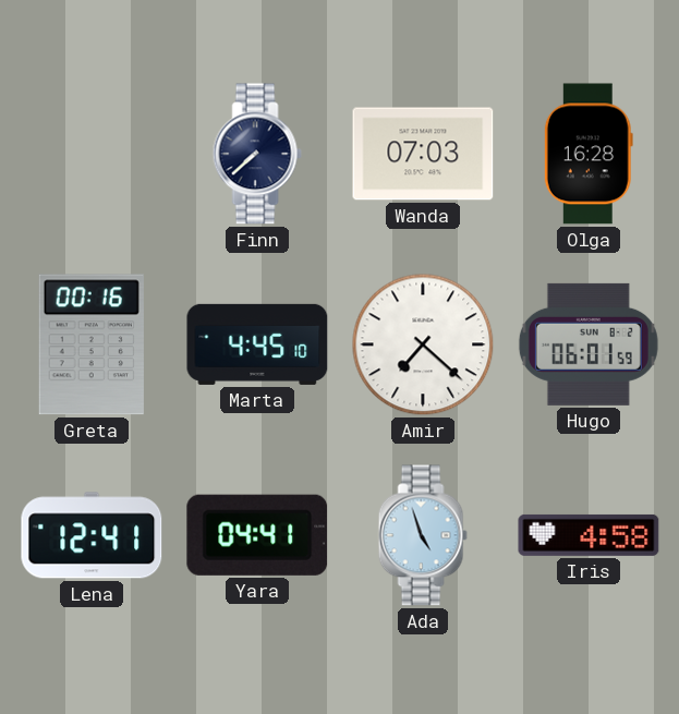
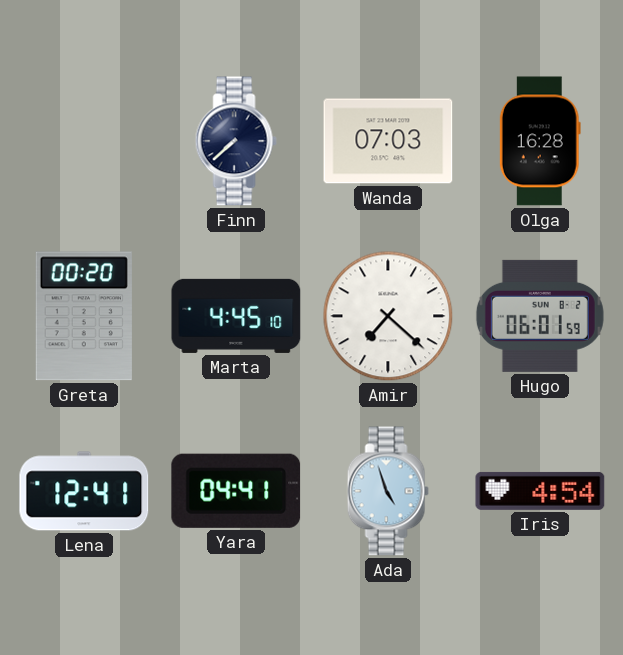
Greta: 00:16 -> 00:20
Iris: 4:58 -> 4:54
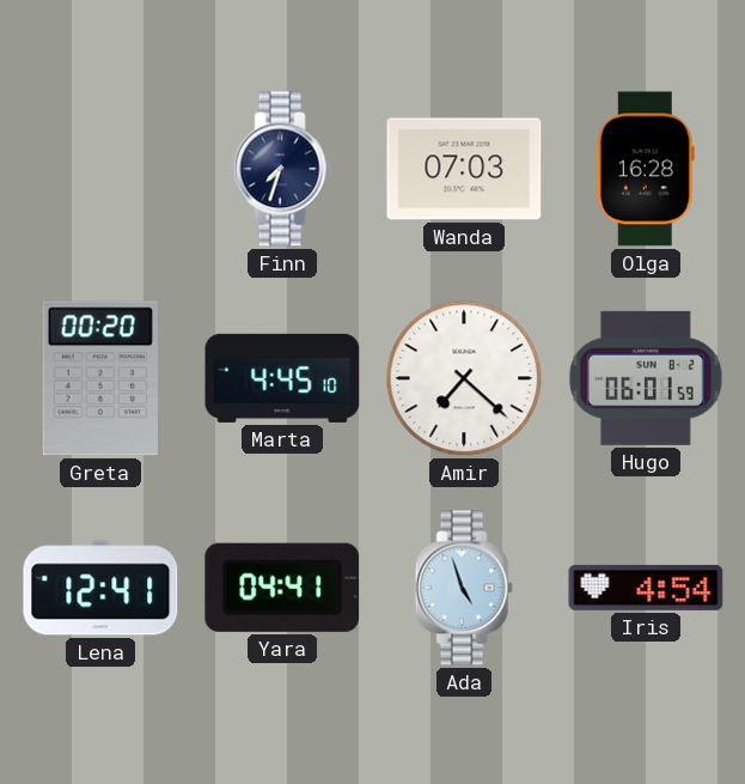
Finn: 7:38 -> 7:33
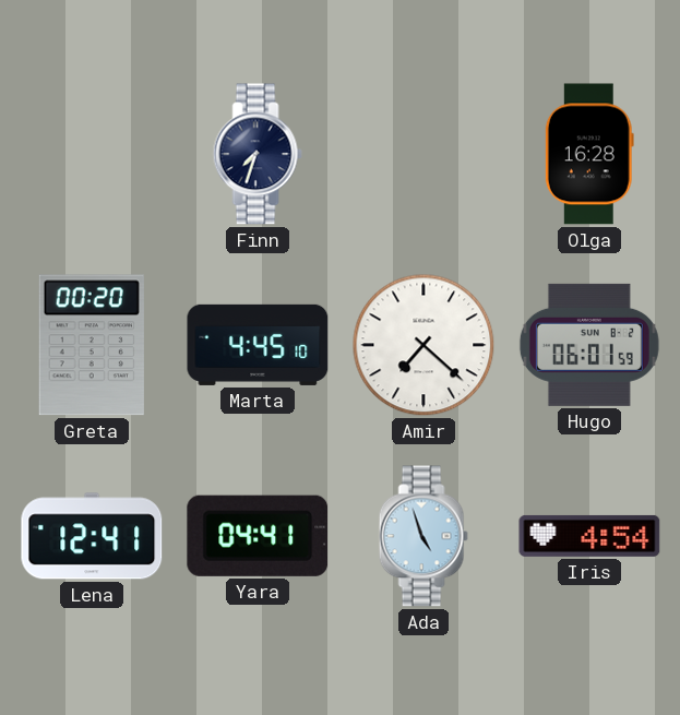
Wanda: 07:03 -> none
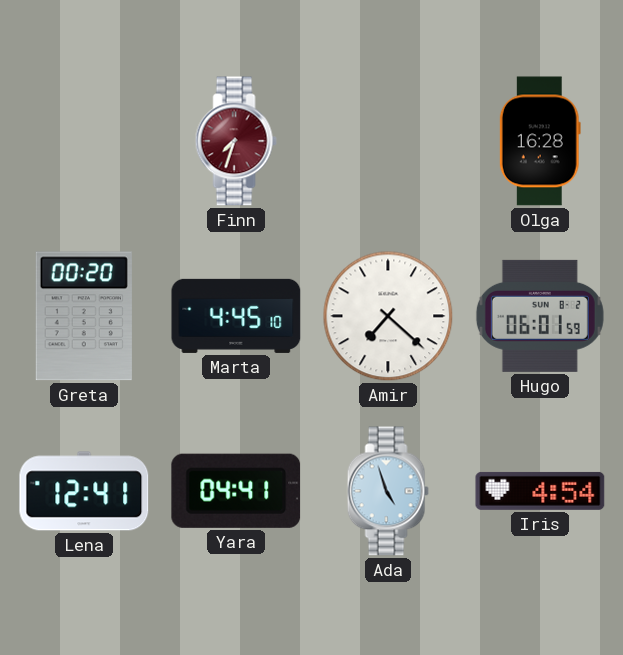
Finn dial: navy -> burgundy
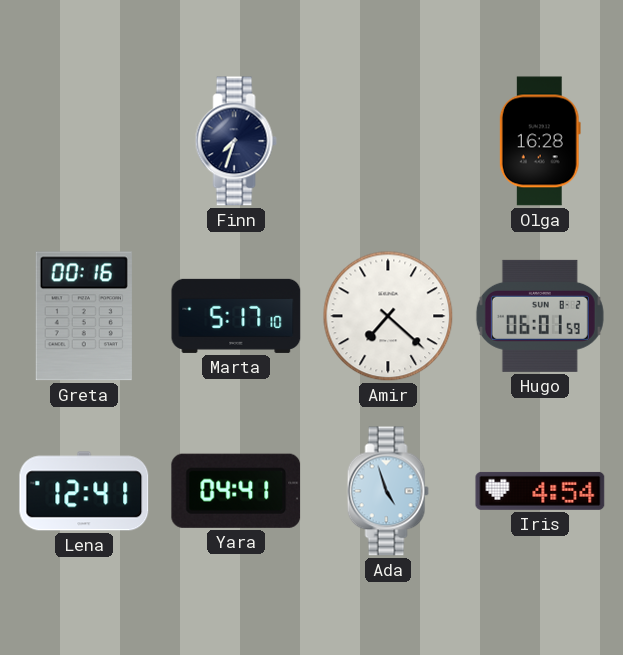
Finn dial: burgundy -> navy
Greta: 00:20 -> 00:16
Marta: 4:45 -> 5:17
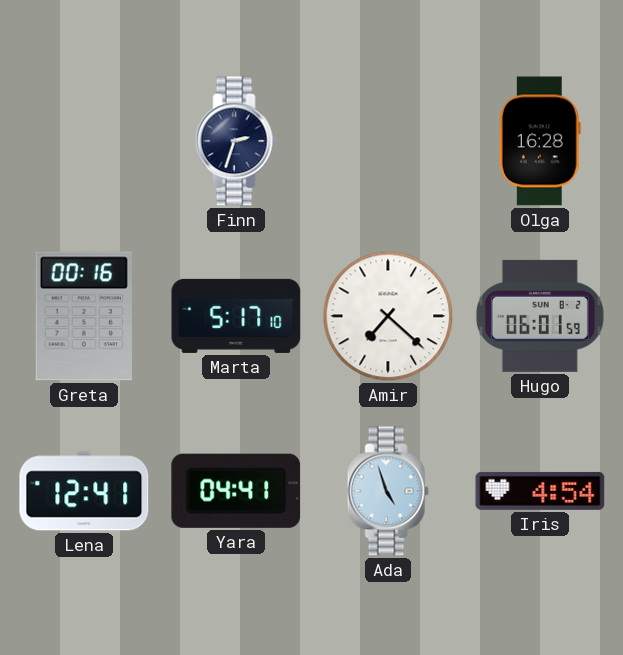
Finn: 7:33 -> 2:33
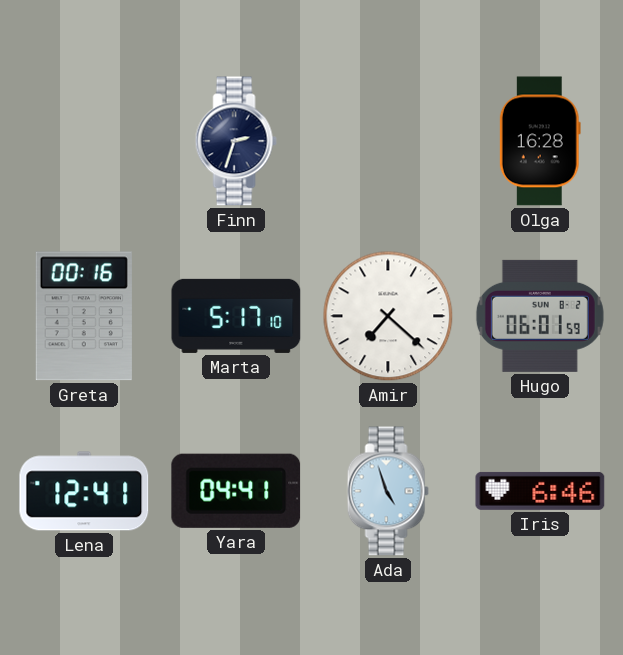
Iris: 4:54 -> 6:46
